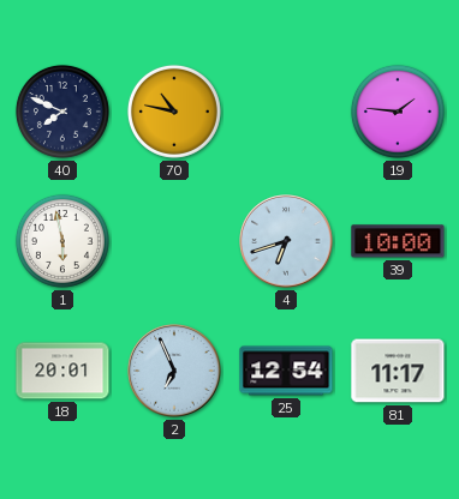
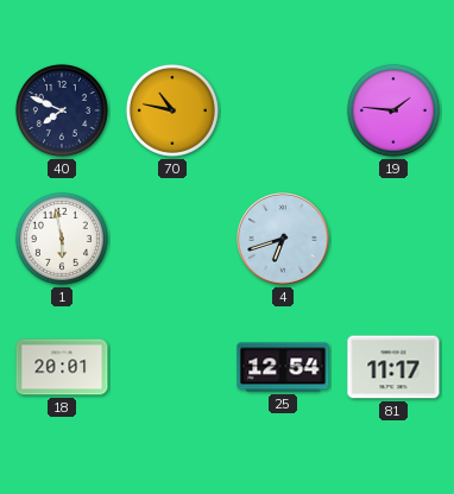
39: 10:00 -> none
2: 6:56 -> none
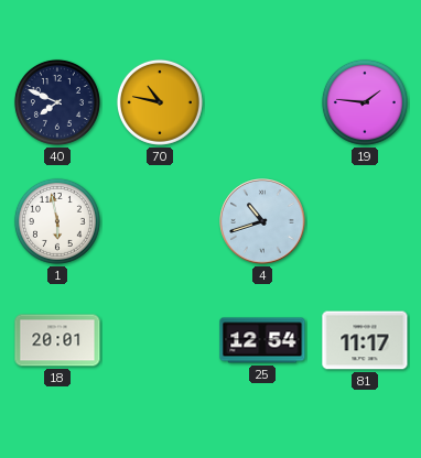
4: 6:42 -> 10:42
